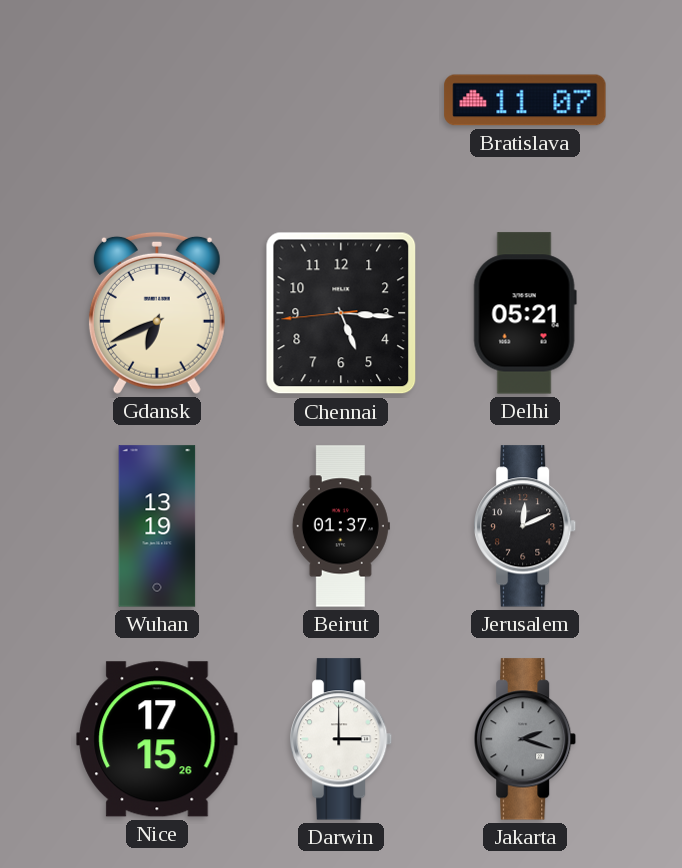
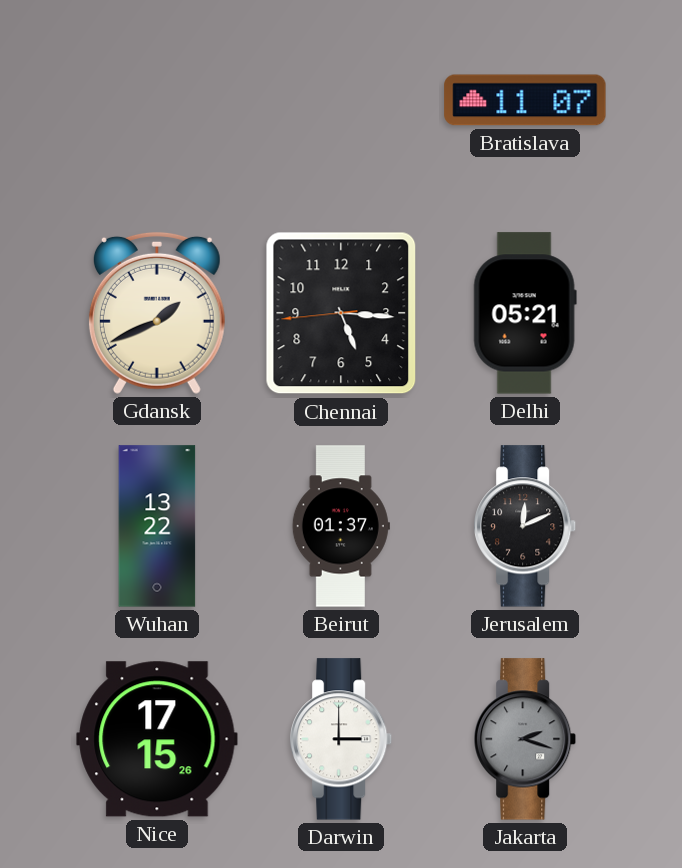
Gdansk: 6:41 -> 1:41
Wuhan: 13:19 -> 13:22
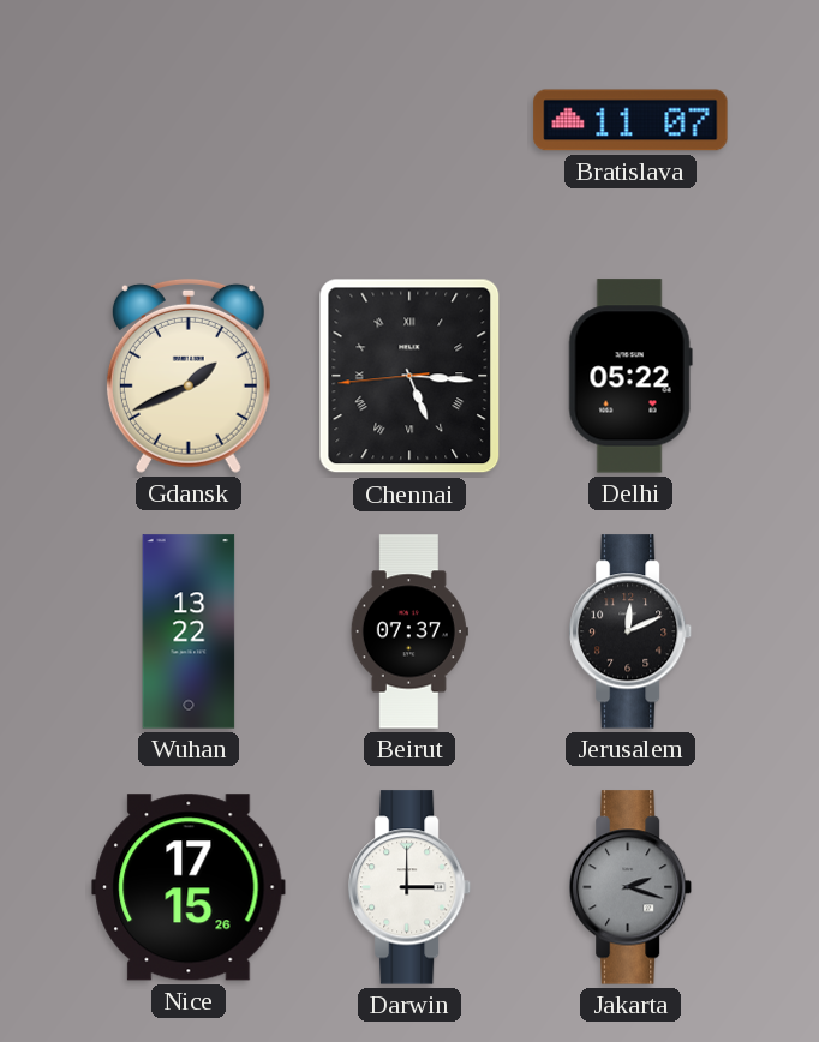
Chennai numerals: Arabic -> Roman
Delhi: 05:21 -> 05:22
Beirut: 01:37 -> 07:37
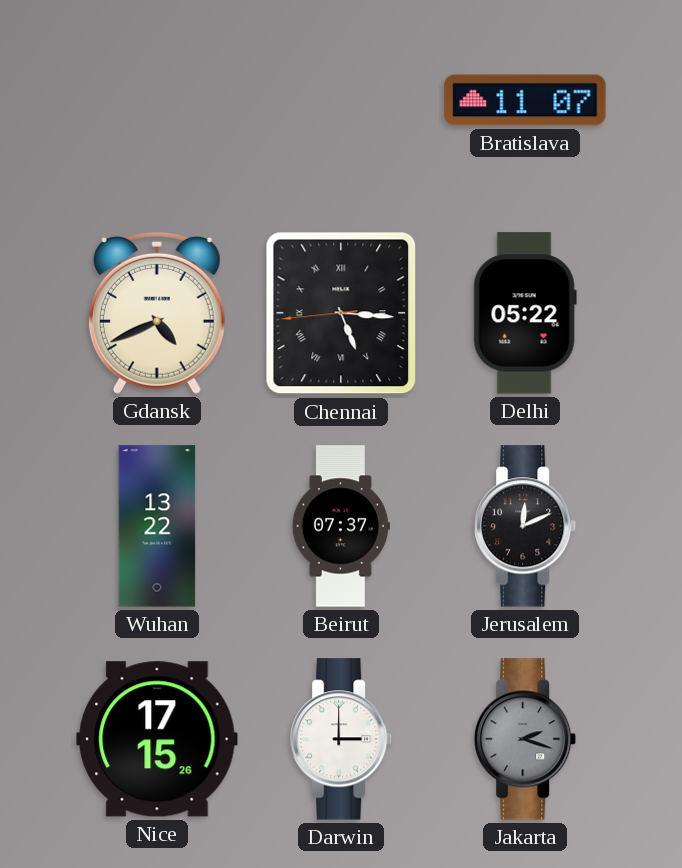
Gdansk: 1:41 -> 4:41
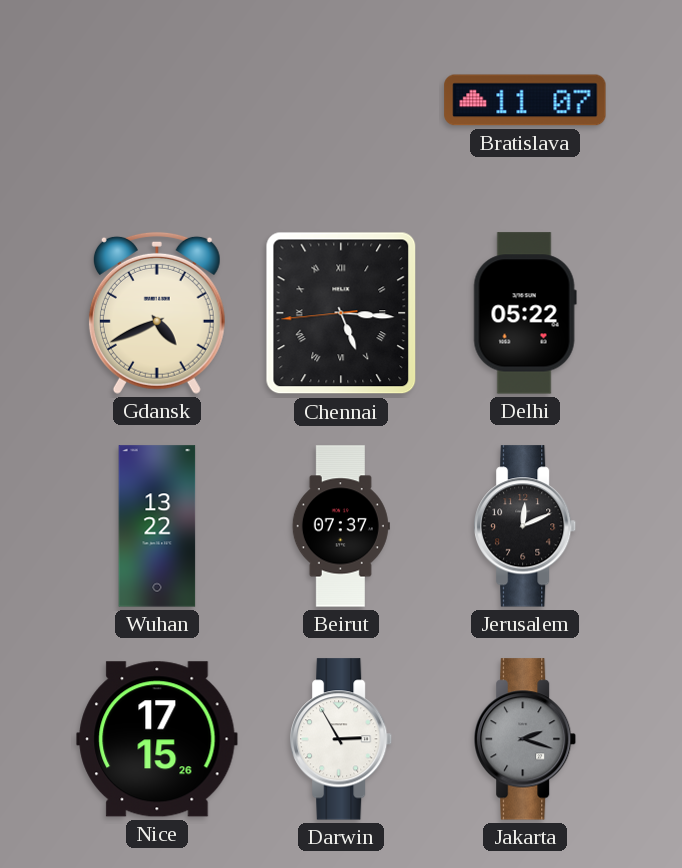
Darwin: 3:00 -> 2:55
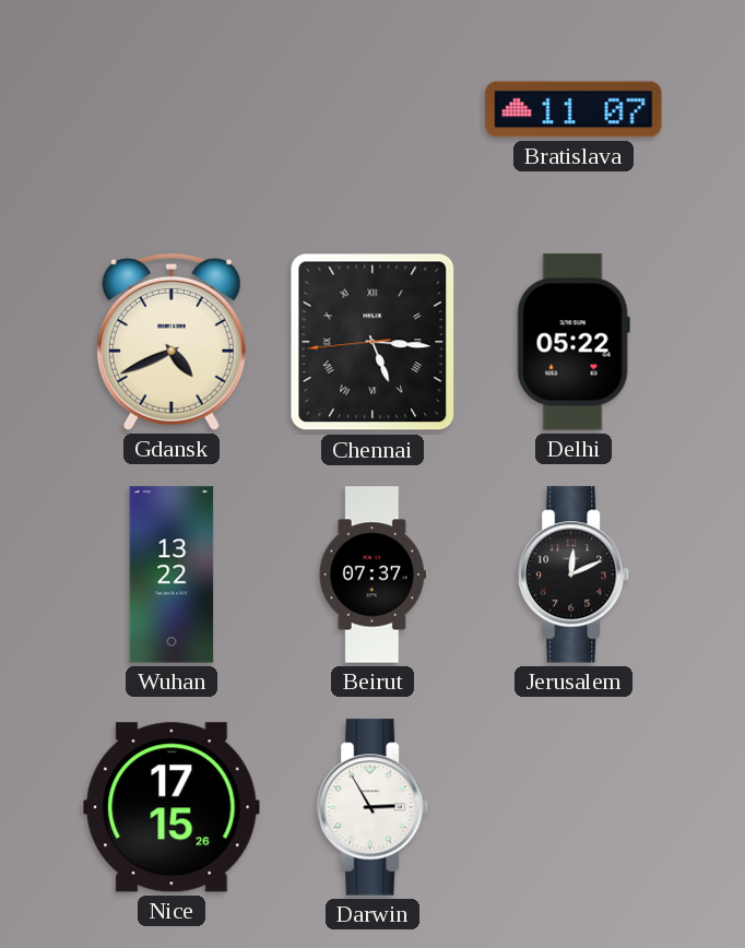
Jakarta: 2:18 -> none
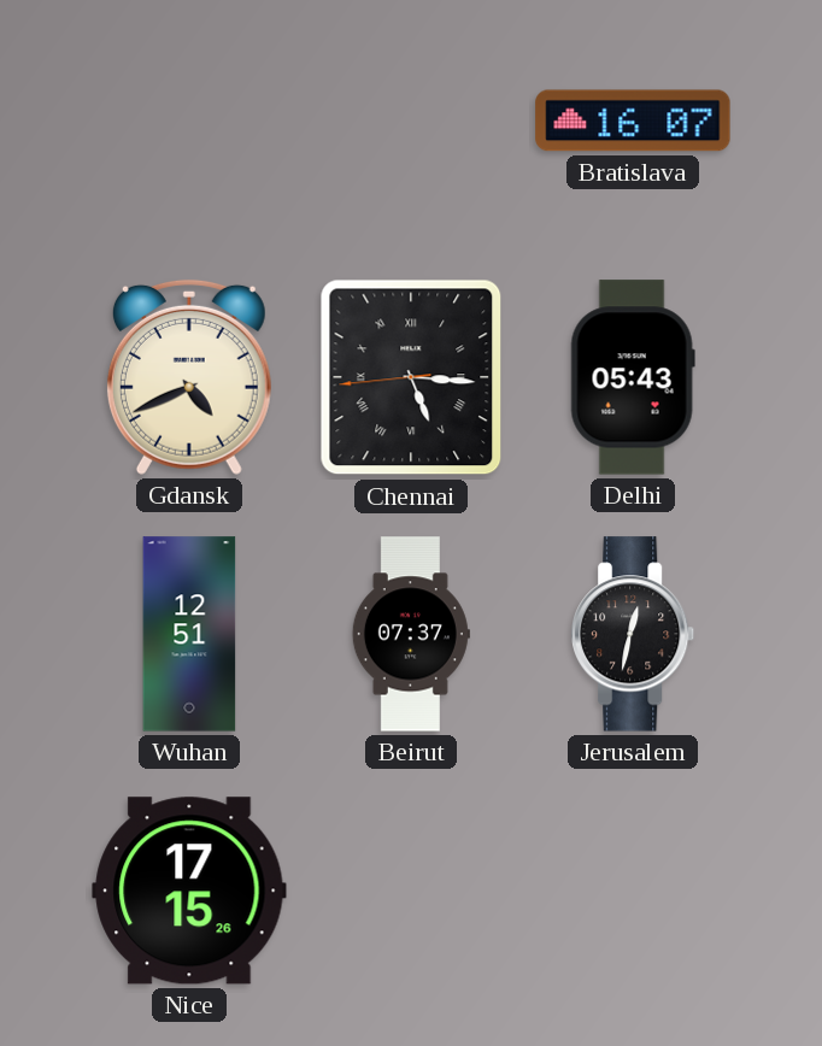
Bratislava: 11:07 -> 16:07
Delhi: 05:22 -> 05:43
Wuhan: 13:22 -> 12:51
Jerusalem: 12:11 -> 12:32
Darwin: 2:55 -> none
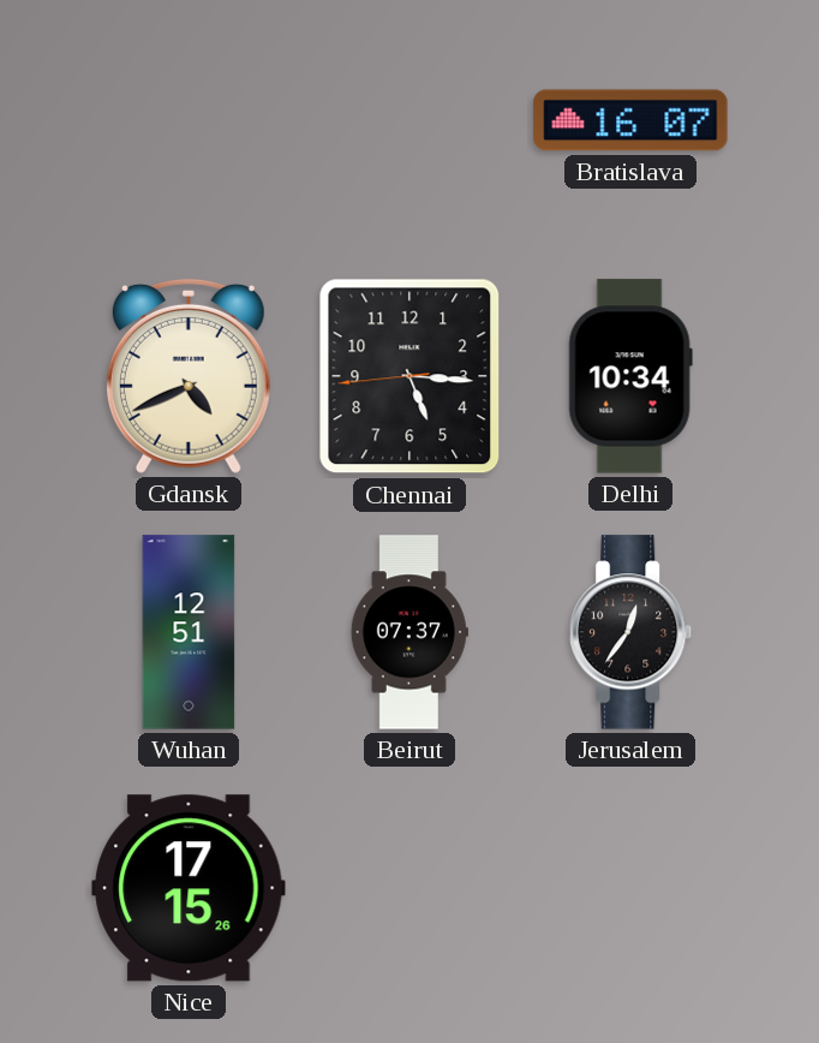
Chennai numerals: Roman -> Arabic
Delhi: 05:43 -> 10:34
Jerusalem: 12:32 -> 12:36
